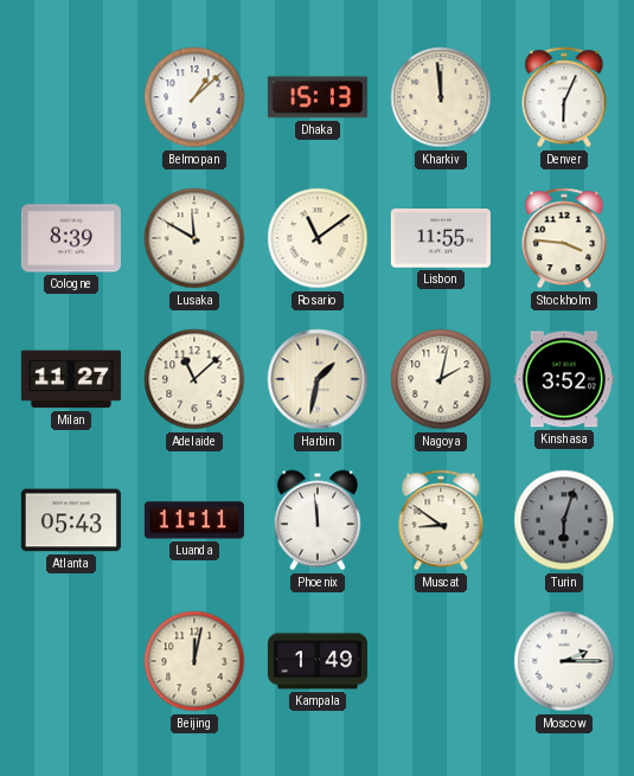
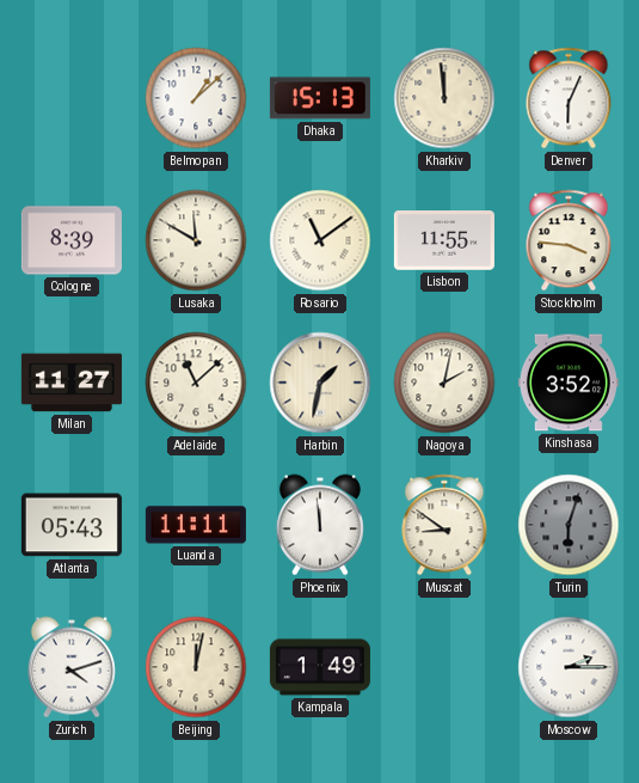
Zurich: none -> 4:12
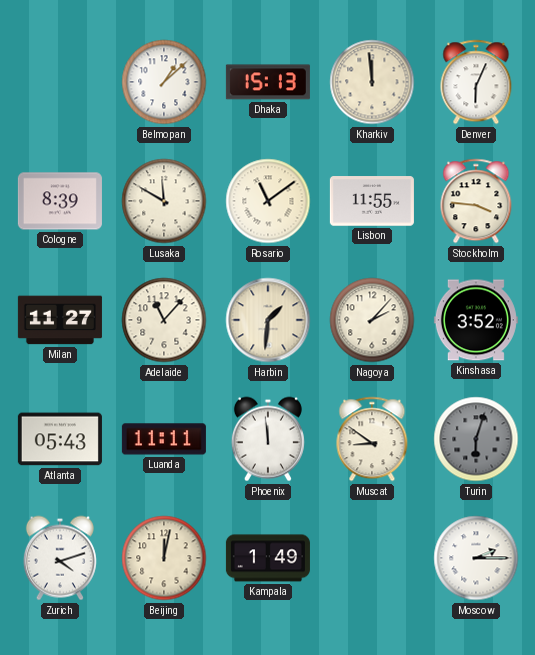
Adelaide: 11:08 -> 11:07
Harbin: 1:32 -> 1:31
Nagoya: 2:02 -> 2:07
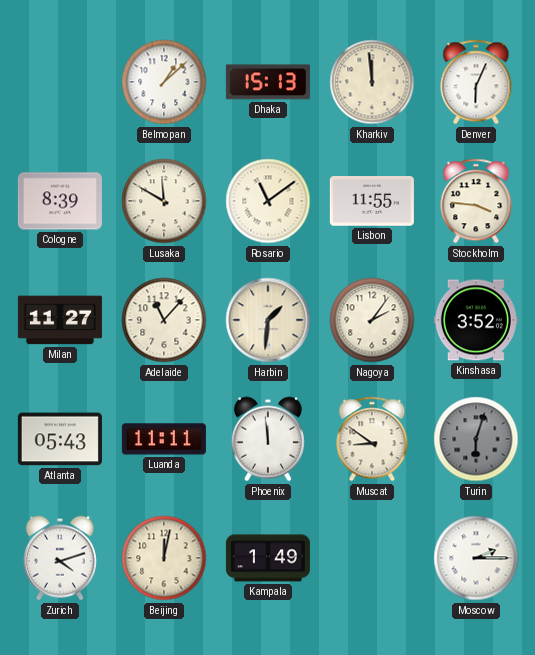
Nagoya: 2:07 -> 2:06
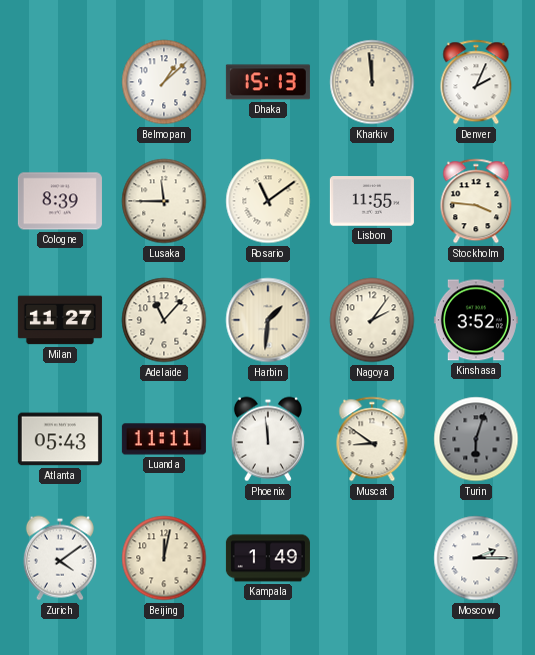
Denver: 6:04 -> 2:04
Lusaka: 11:50 -> 11:45
Zurich: 4:12 -> 4:09
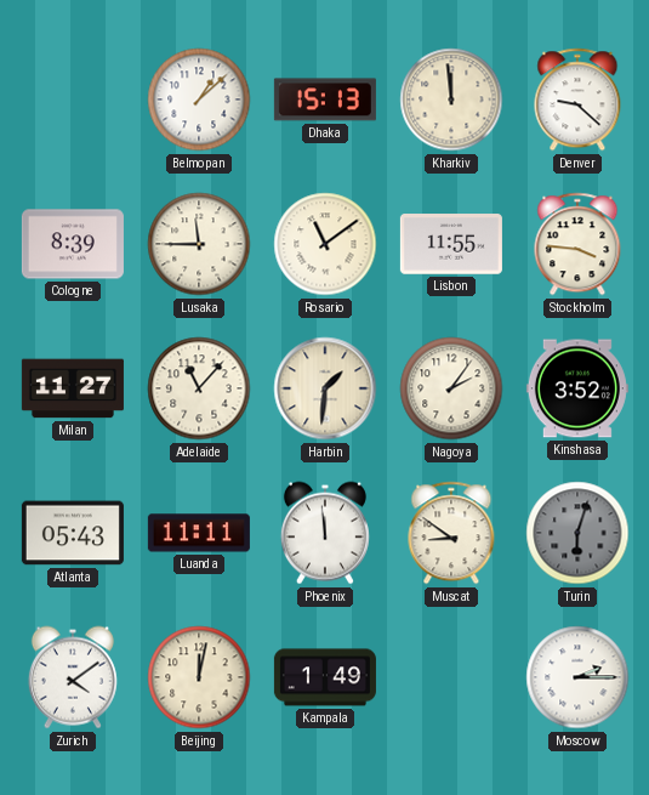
Denver: 2:04 -> 9:22
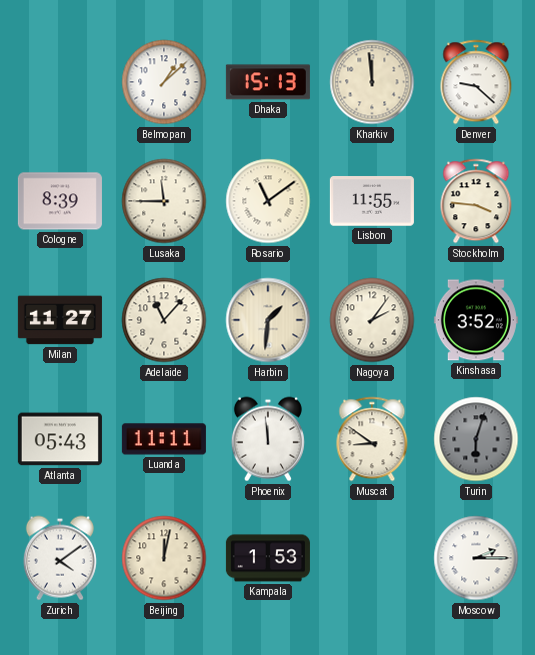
Kampala: 1:49 -> 1:53
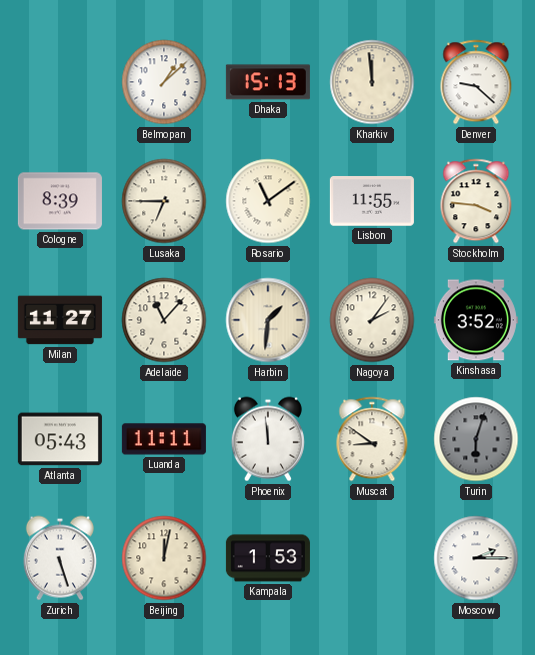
Lusaka: 11:45 -> 6:45
Zurich: 4:09 -> 5:27
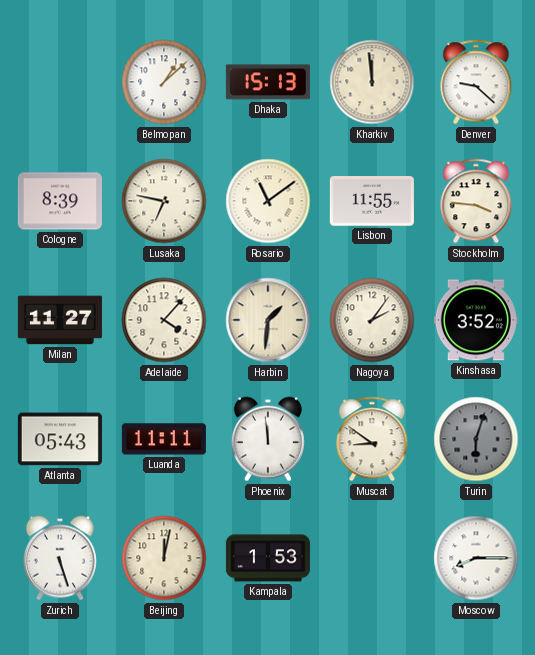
Lusaka: 6:45 -> 6:47
Adelaide: 11:07 -> 4:07
Moscow: 2:15 -> 8:15
